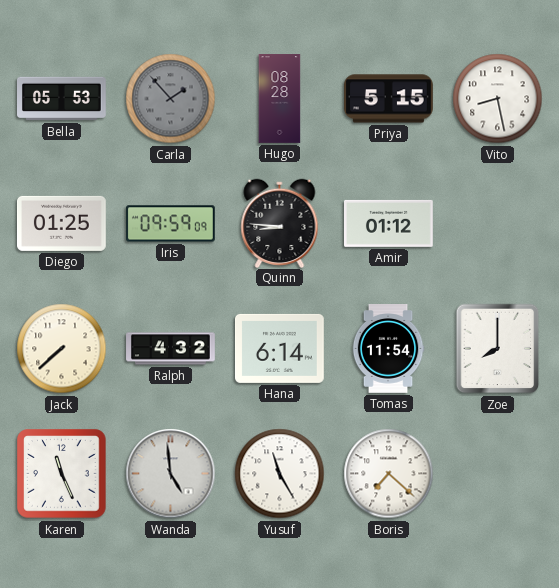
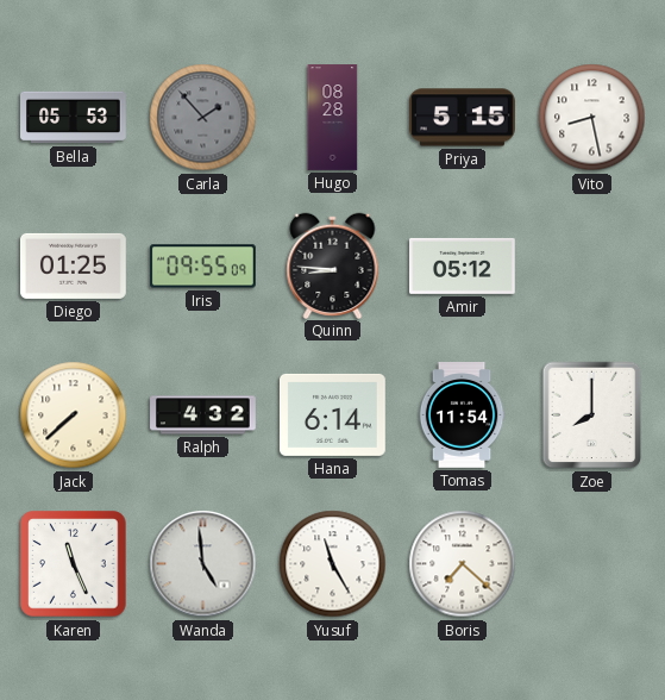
Iris: 09:59 -> 09:55
Amir: 01:12 -> 05:12
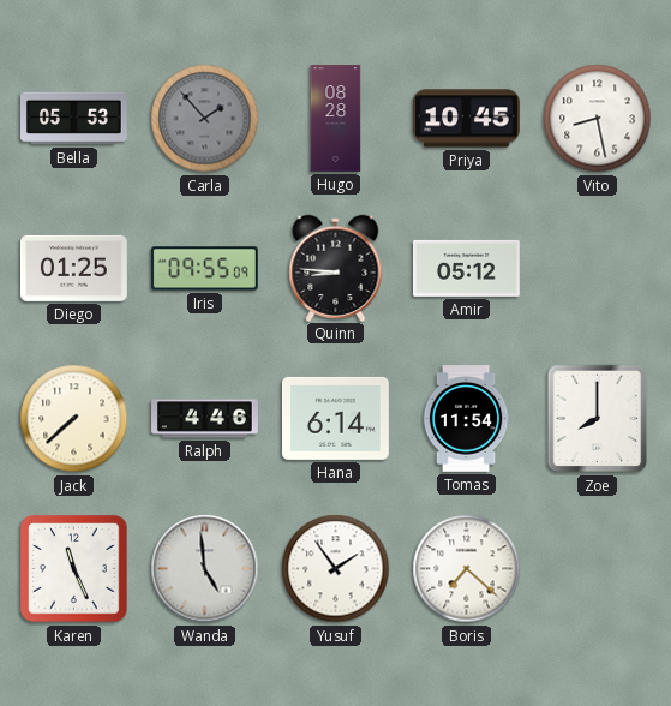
Priya: 5:15 -> 10:45
Ralph: 4:32 -> 4:46
Yusuf: 11:25 -> 1:54
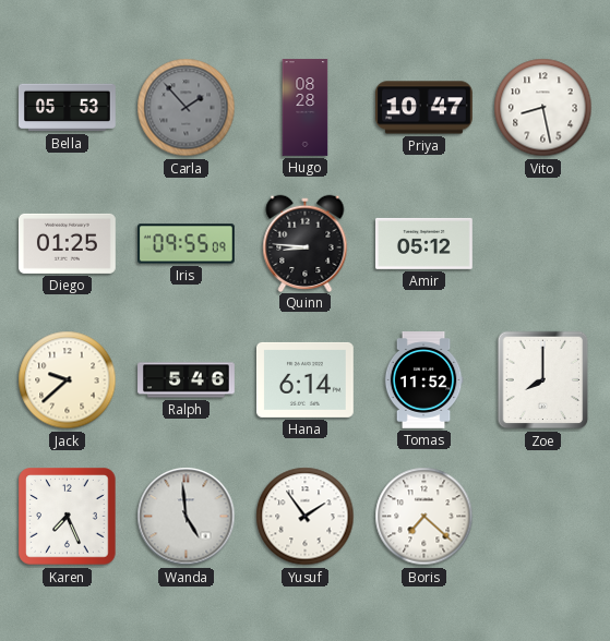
Priya: 10:45 -> 10:47
Jack: 7:38 -> 9:38
Ralph: 4:46 -> 5:46
Tomas: 11:54 -> 11:52
Karen: 11:26 -> 7:26
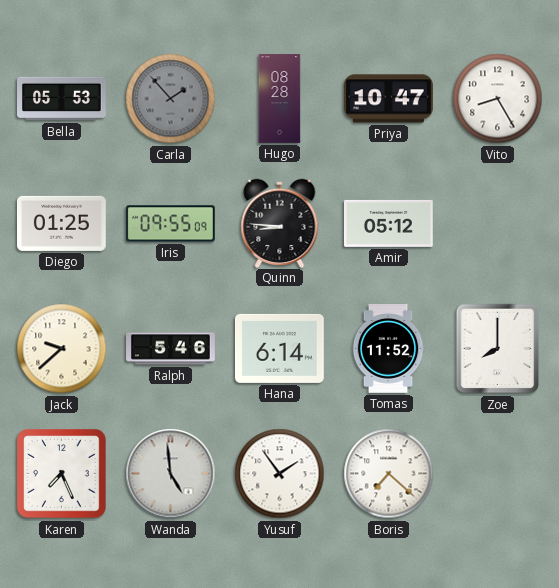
Vito: 8:28 -> 8:25
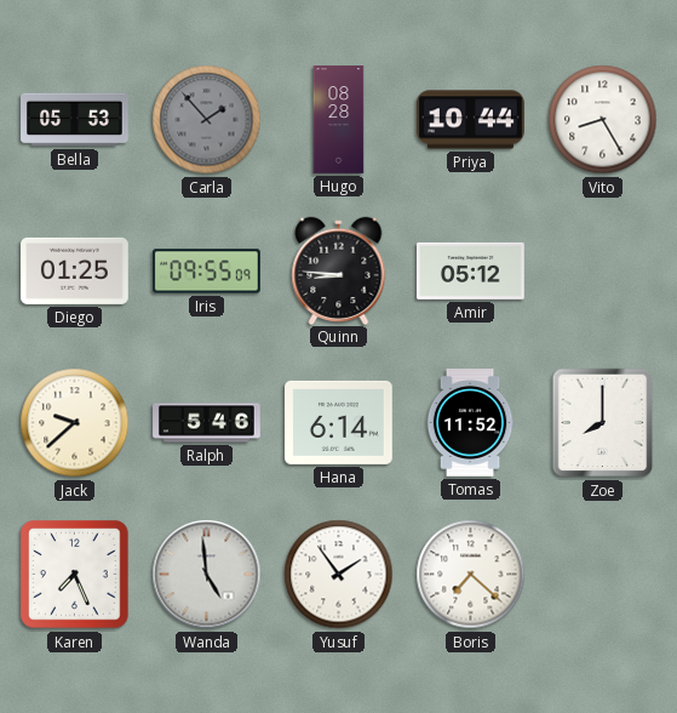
Priya: 10:47 -> 10:44
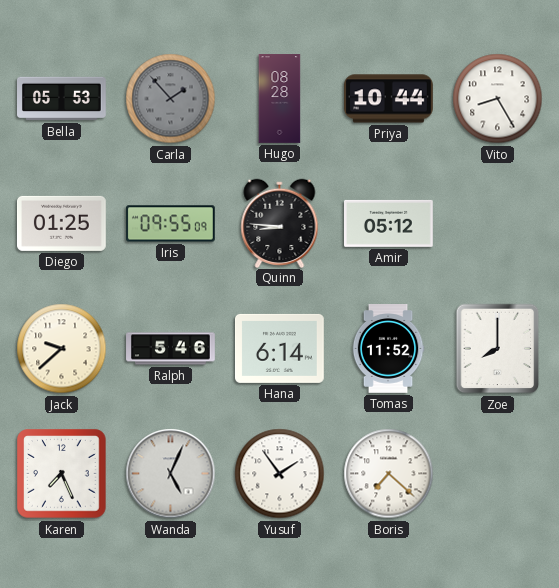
Wanda: 4:59 -> 5:04
